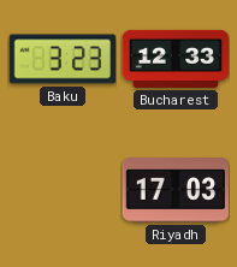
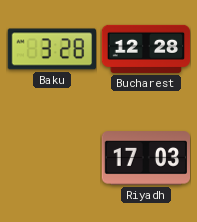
Baku: 3:23 -> 3:28
Bucharest: 12:33 -> 12:28
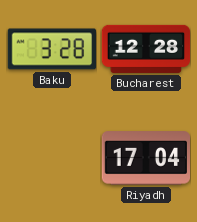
Riyadh: 17:03 -> 17:04
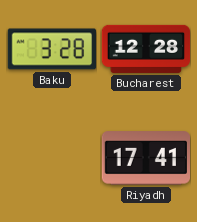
Riyadh: 17:04 -> 17:41
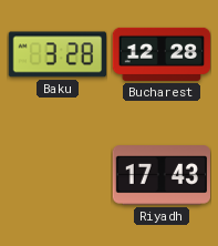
Riyadh: 17:41 -> 17:43
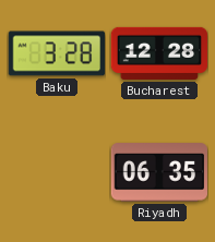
Riyadh: 17:43 -> 06:35
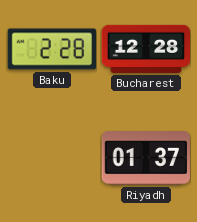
Baku: 3:28 -> 2:28
Riyadh: 06:35 -> 01:37
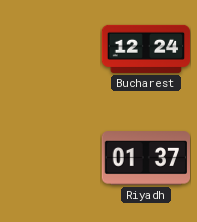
Baku: 2:28 -> none
Bucharest: 12:28 -> 12:24
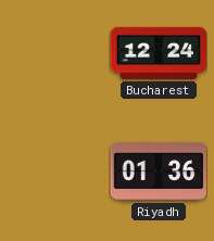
Riyadh: 01:37 -> 01:36
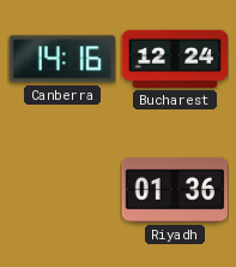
Canberra: none -> 14:16
